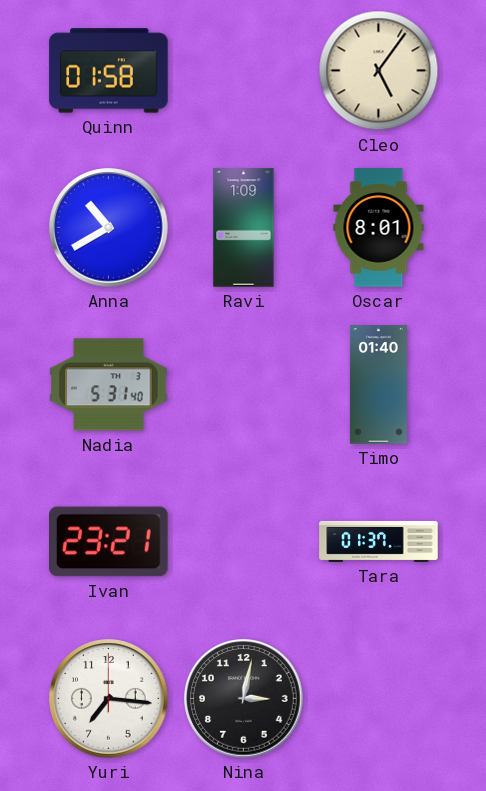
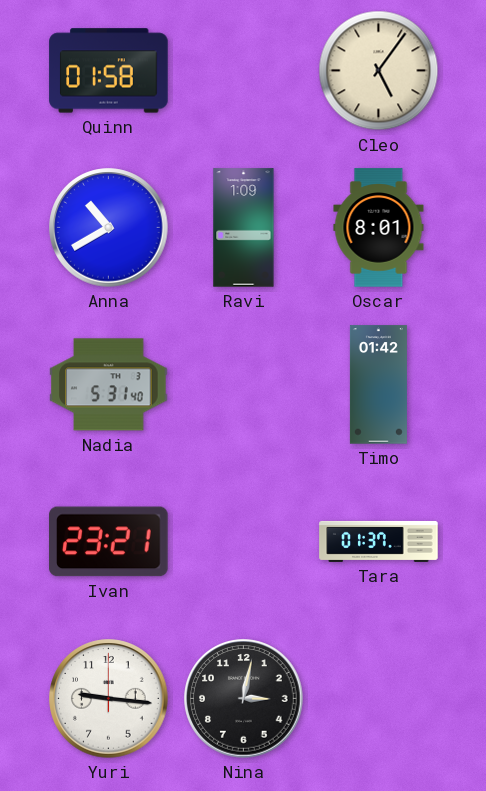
Timo: 01:40 -> 01:42
Yuri: 7:16 -> 9:16
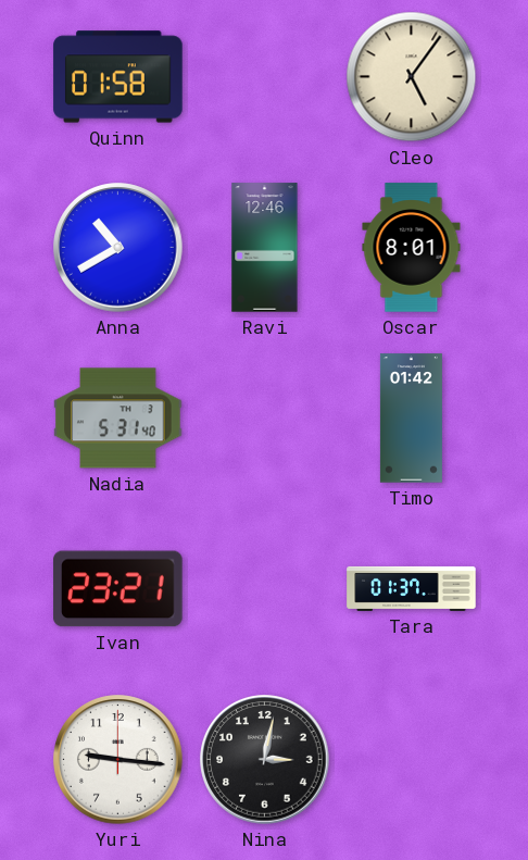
Ravi: 1:09 -> 12:46
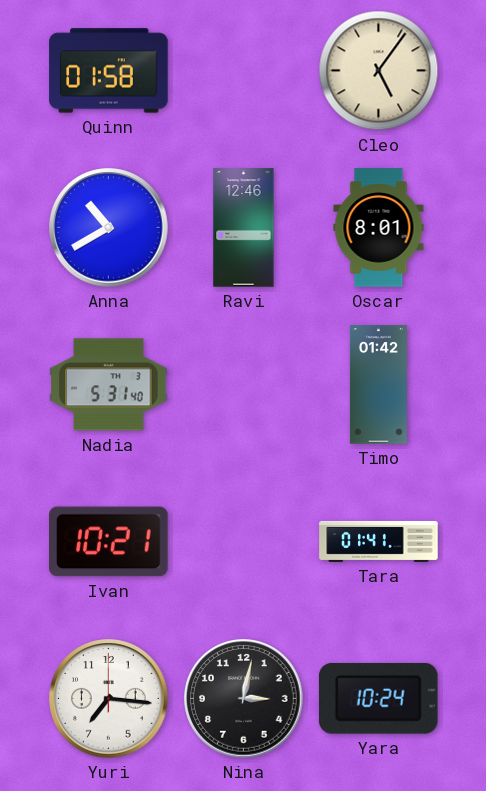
Ivan: 23:21 -> 10:21
Tara: 01:37 -> 01:41
Yuri: 9:16 -> 7:16
Yara: none -> 10:24
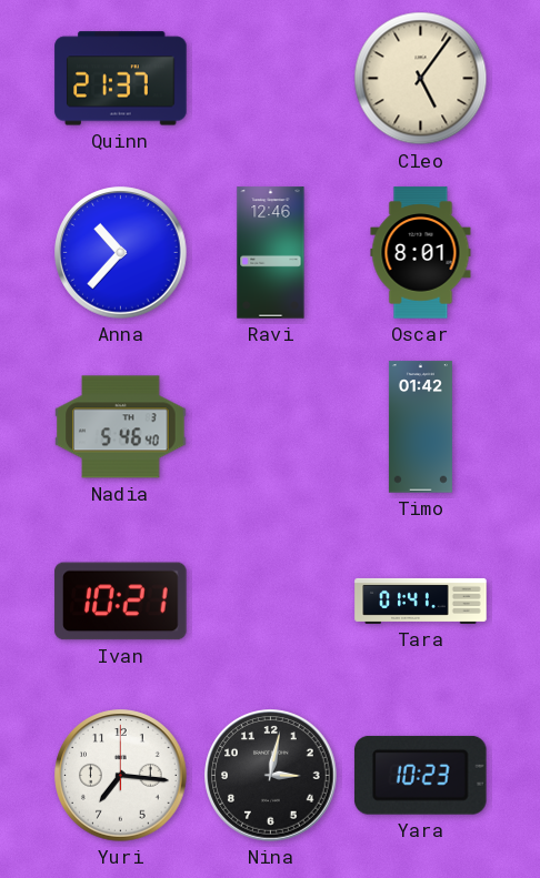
Quinn: 01:58 -> 21:37
Anna: 10:40 -> 10:37
Nadia: 5:31 -> 5:46
Yara: 10:24 -> 10:23
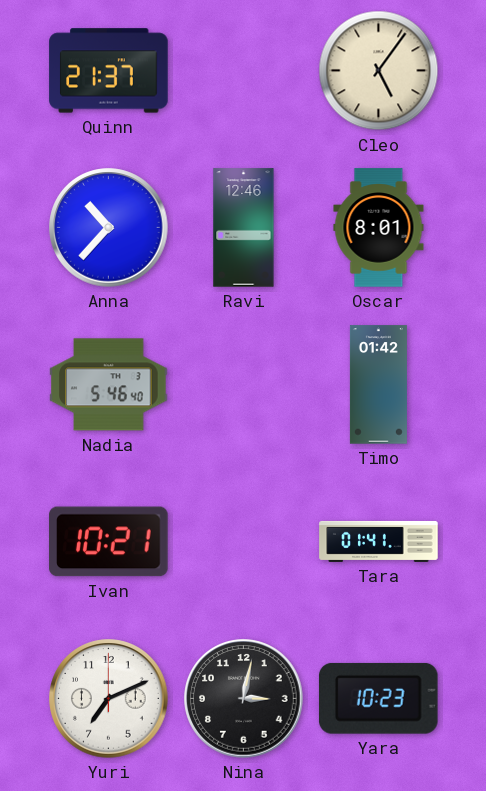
Yuri: 7:16 -> 7:11
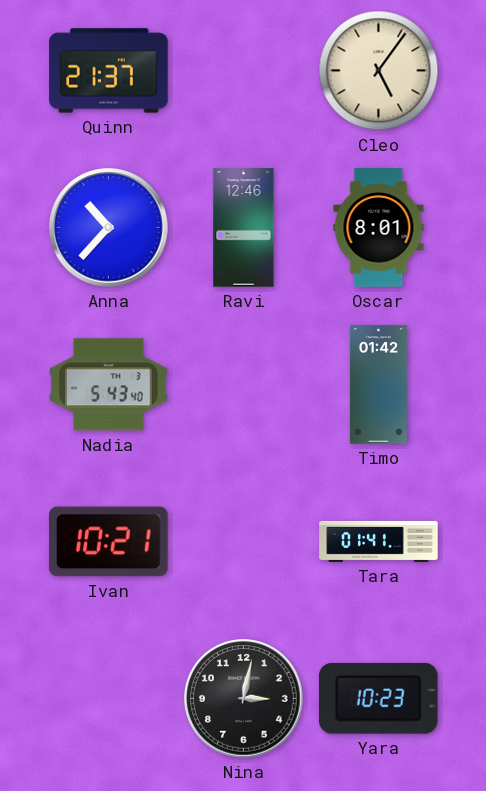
Nadia: 5:46 -> 5:43
Yuri: 7:11 -> none
